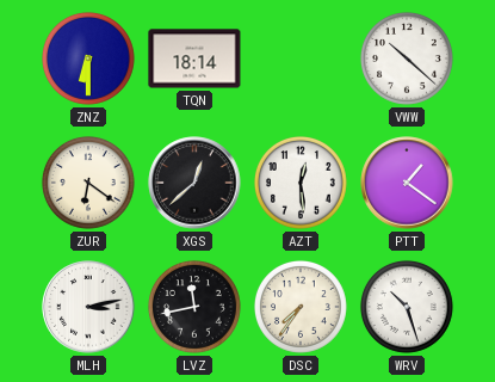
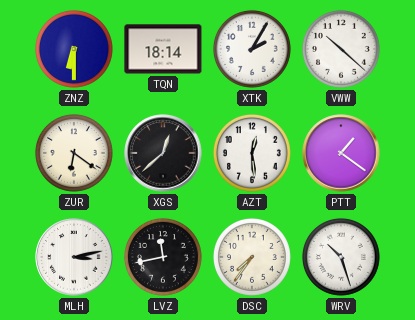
XTK: none -> 2:05
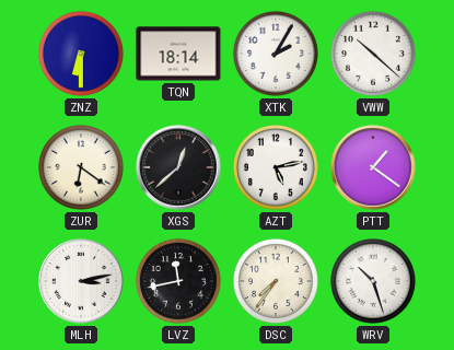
AZT: 12:29 -> 5:13
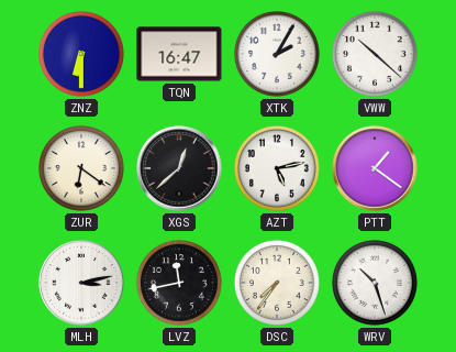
TQN: 18:14 -> 16:47
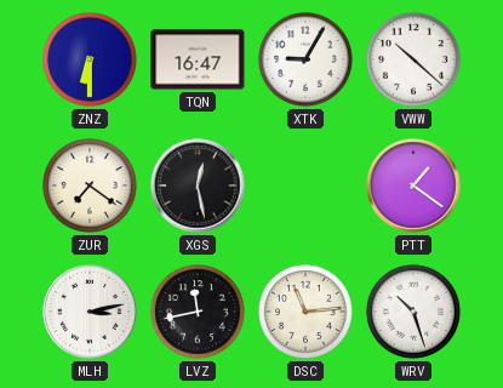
XTK: 2:05 -> 9:05
ZUR: 6:21 -> 7:21
XGS: 12:38 -> 12:28
AZT: 5:13 -> none
DSC: 7:36 -> 11:14
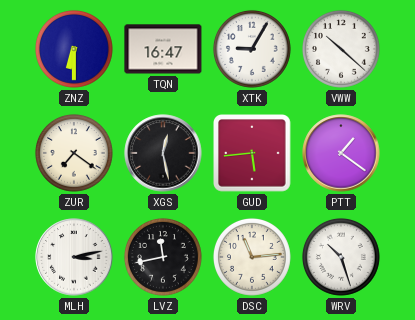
GUD: none -> 5:44
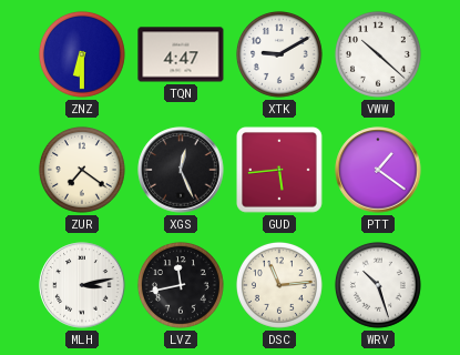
TQN: 16:47 -> 4:47
XTK: 9:05 -> 9:10
XGS: 12:28 -> 12:26
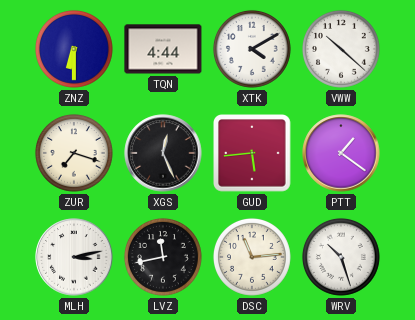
TQN: 4:47 -> 4:44
XTK: 9:10 -> 4:10
ZUR: 7:21 -> 7:18
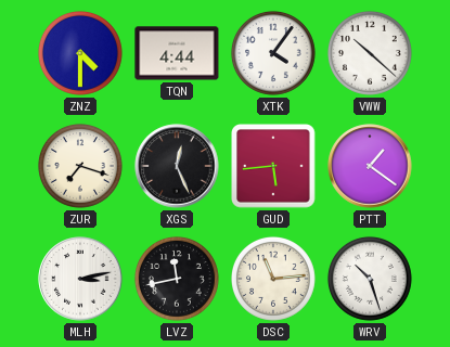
ZNZ: 6:30 -> 4:30
XTK: 4:10 -> 4:06
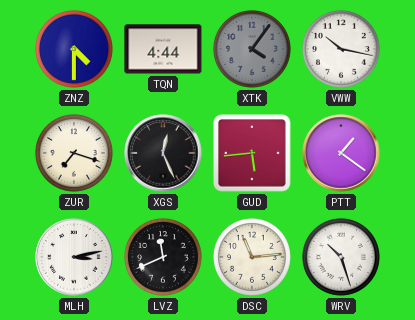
XTK dial: white -> grey
VWW: 10:22 -> 10:17
LVZ: 11:43 -> 11:41
